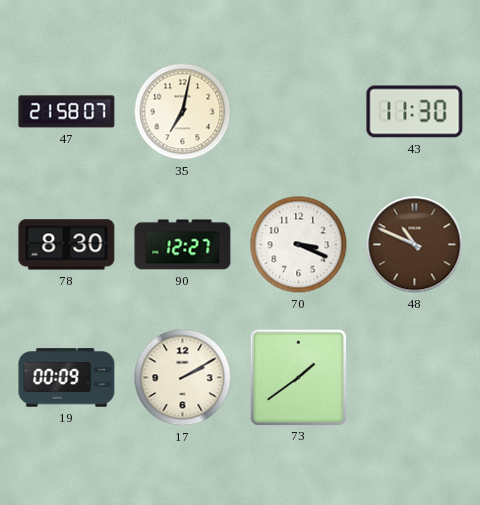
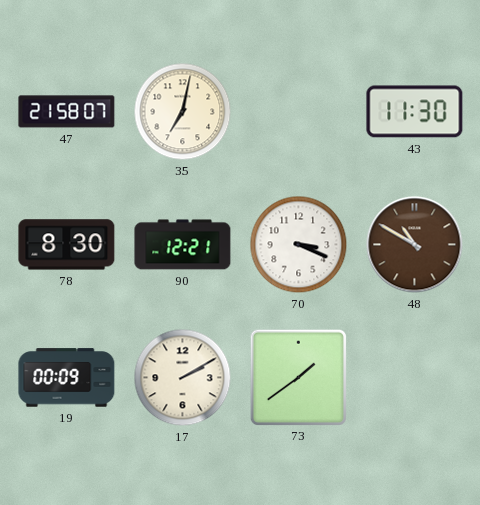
90: 12:27 -> 12:21
48: 10:49 -> 10:50
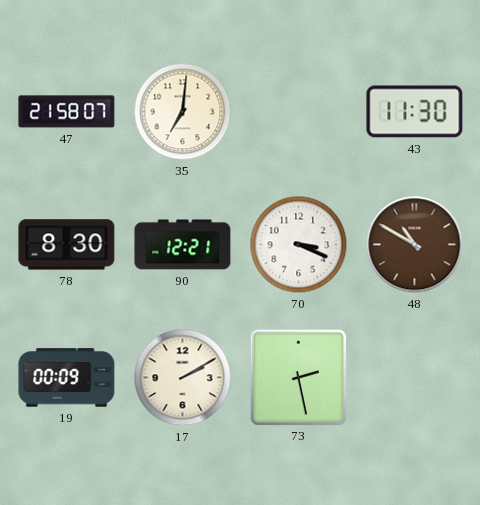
35: 7:02 -> 7:01
73: 1:39 -> 2:28
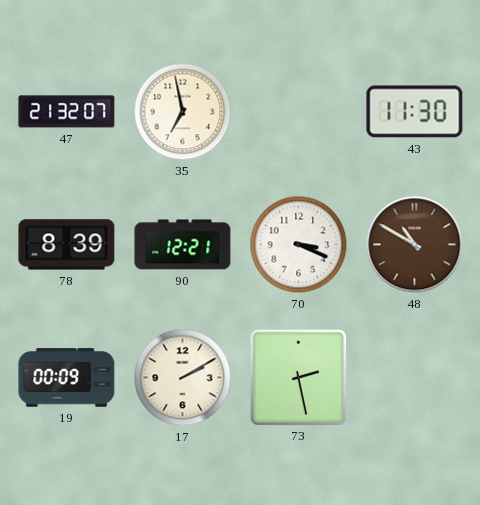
47: 21:58 -> 21:32
35: 7:01 -> 6:58
78: 8:30 -> 8:39
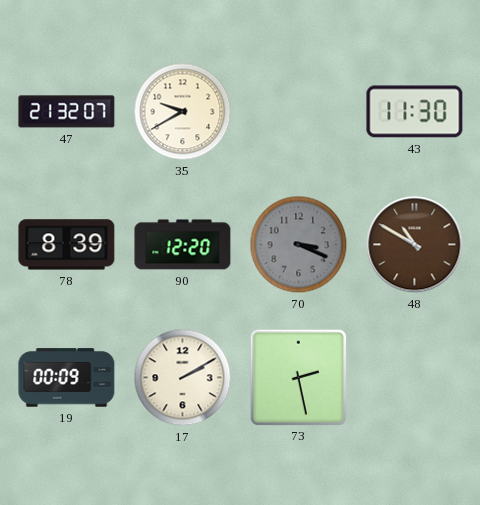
35: 6:58 -> 9:40
90: 12:21 -> 12:20
70 dial: white -> grey
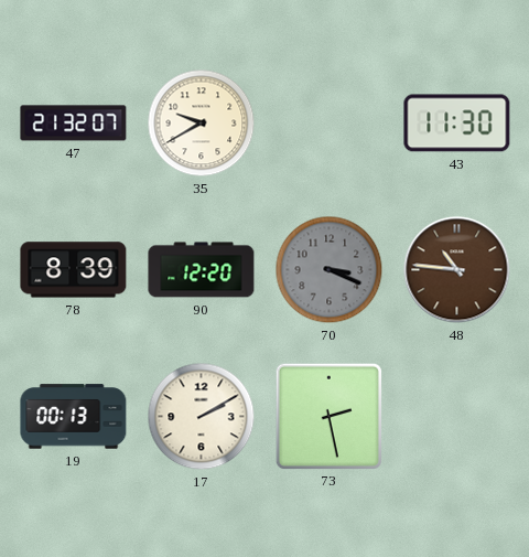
48: 10:50 -> 10:46
19: 00:09 -> 00:13
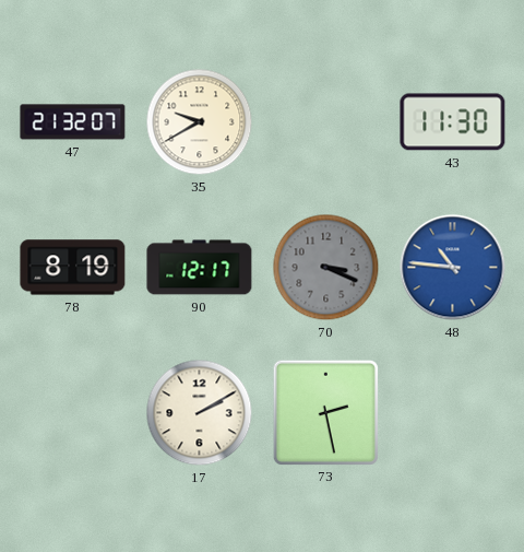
78: 8:39 -> 8:19
90: 12:20 -> 12:17
48 dial: brown -> blue
19: 00:13 -> none
